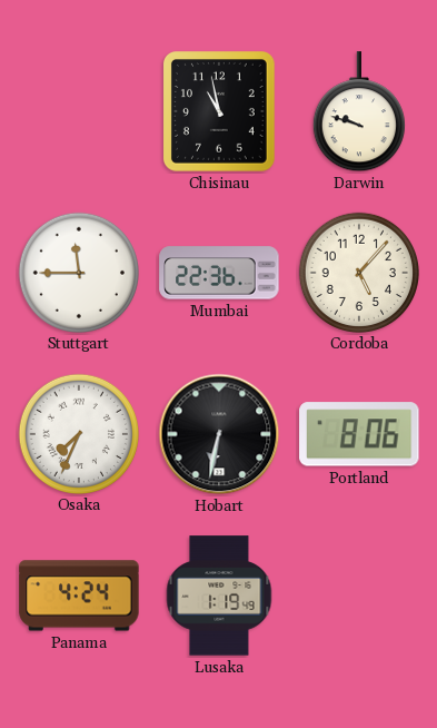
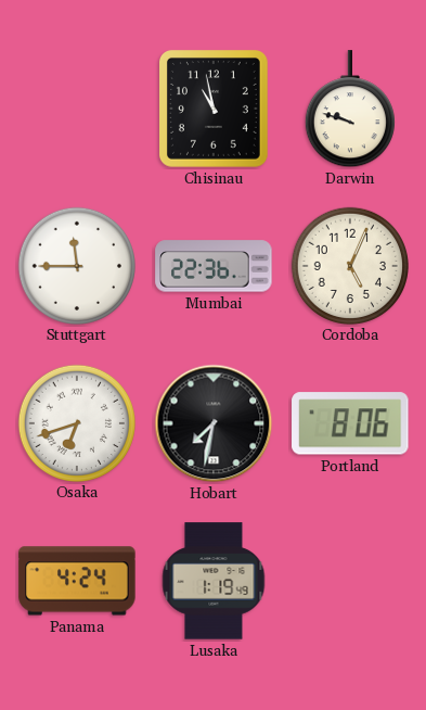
Cordoba: 5:07 -> 5:04
Osaka: 7:34 -> 6:42
Hobart: 6:32 -> 7:32
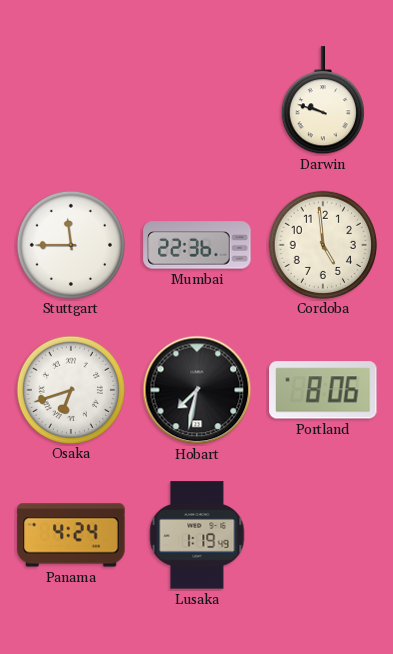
Chisinau: 10:58 -> none
Cordoba: 5:04 -> 4:59
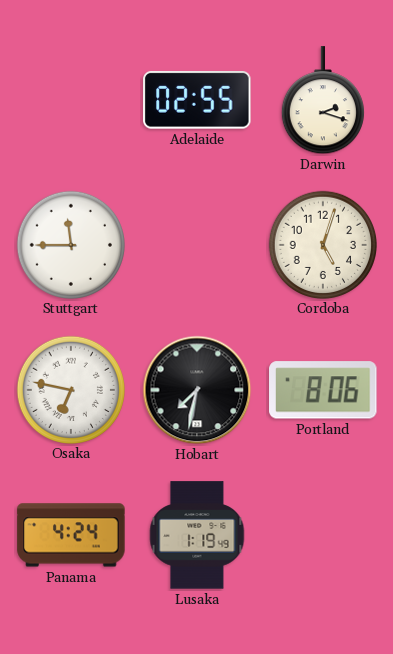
Adelaide: none -> 02:55
Darwin: 9:48 -> 2:18
Mumbai: 22:36 -> none
Cordoba: 4:59 -> 5:03
Osaka: 6:42 -> 6:47
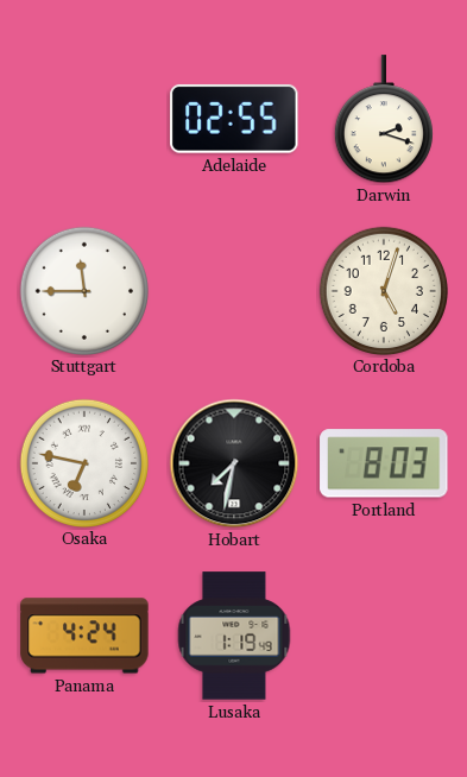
Portland: 8:06 -> 8:03
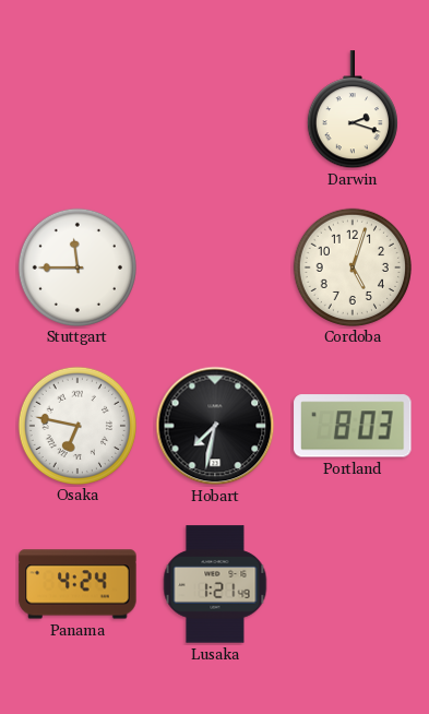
Adelaide: 02:55 -> none
Lusaka: 1:19 -> 1:21
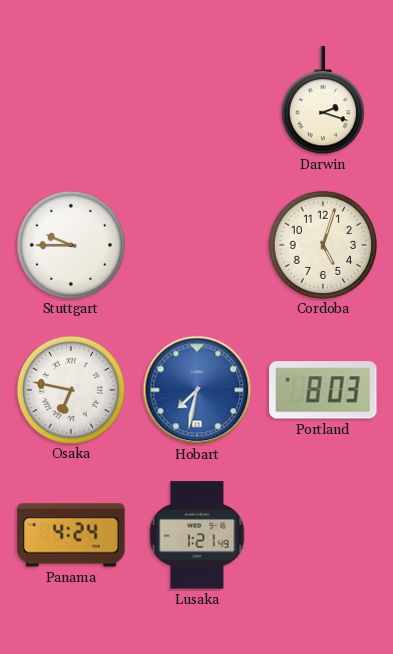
Stuttgart: 11:45 -> 9:45
Hobart dial: black -> blue
